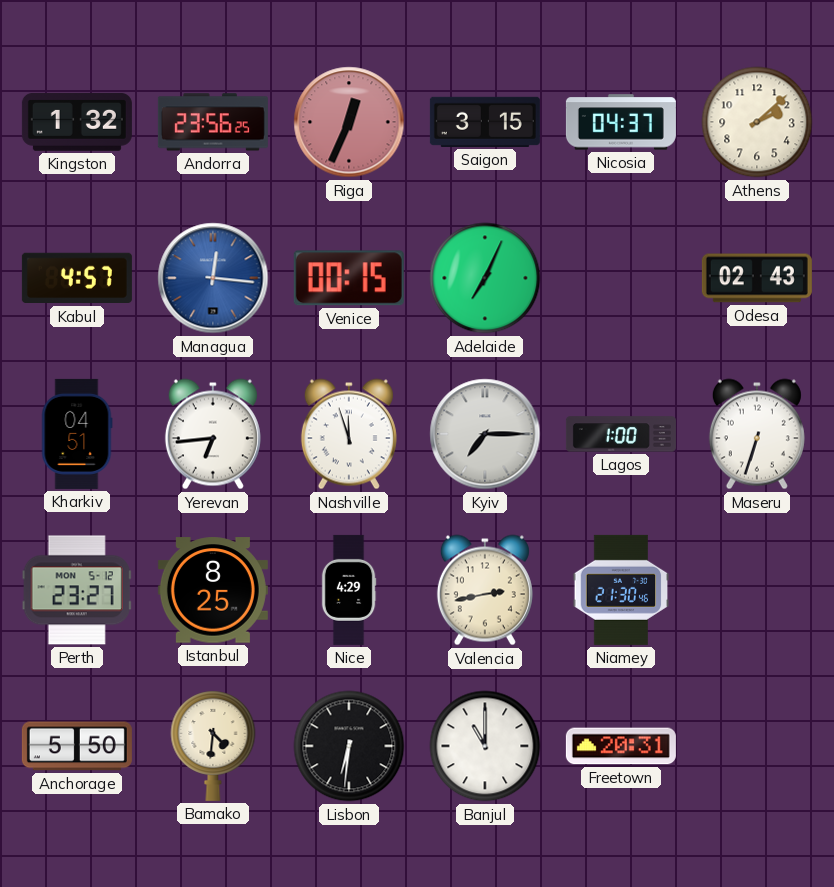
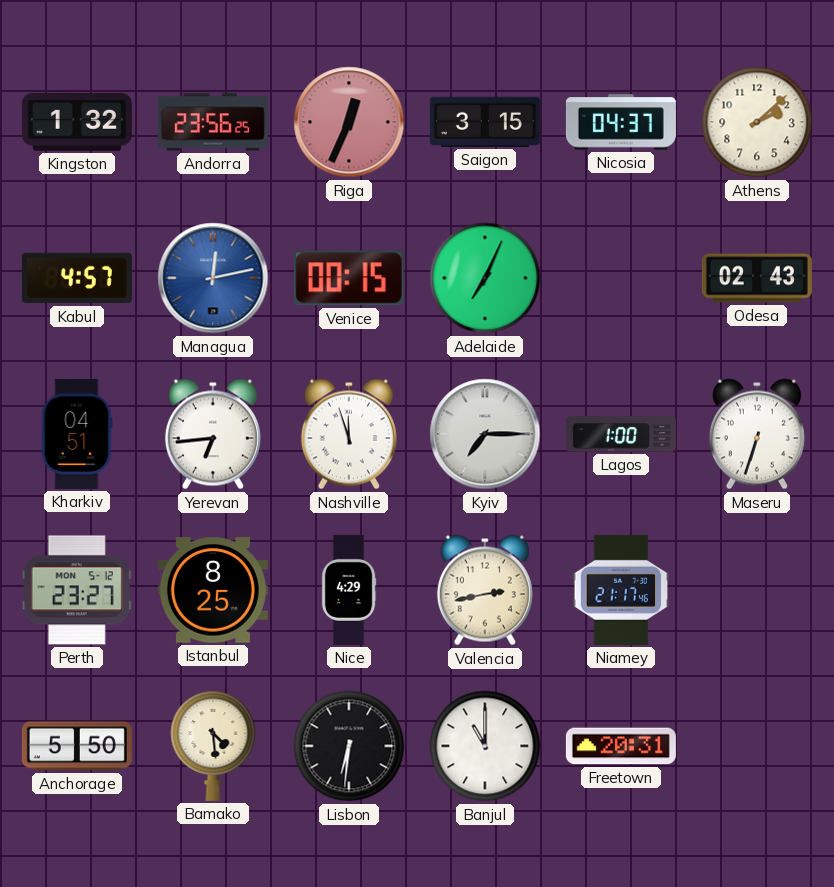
Managua: 12:16 -> 12:13
Niamey: 21:30 -> 21:17
Bamako: 4:31 -> 4:29
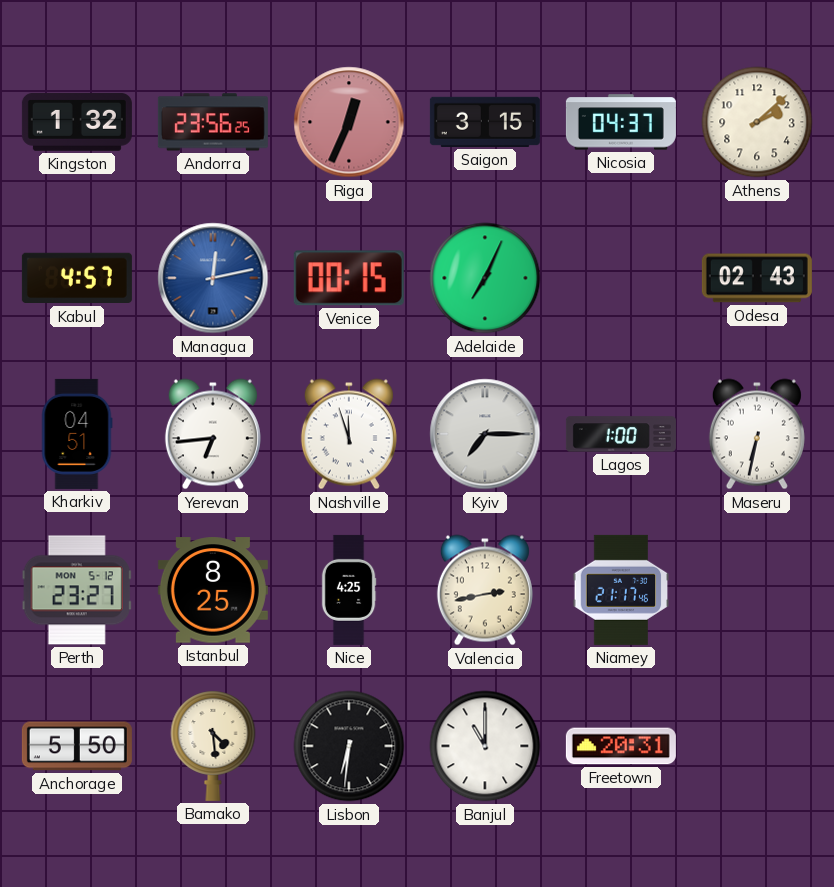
Maseru: 6:33 -> 6:32
Nice: 4:29 -> 4:25
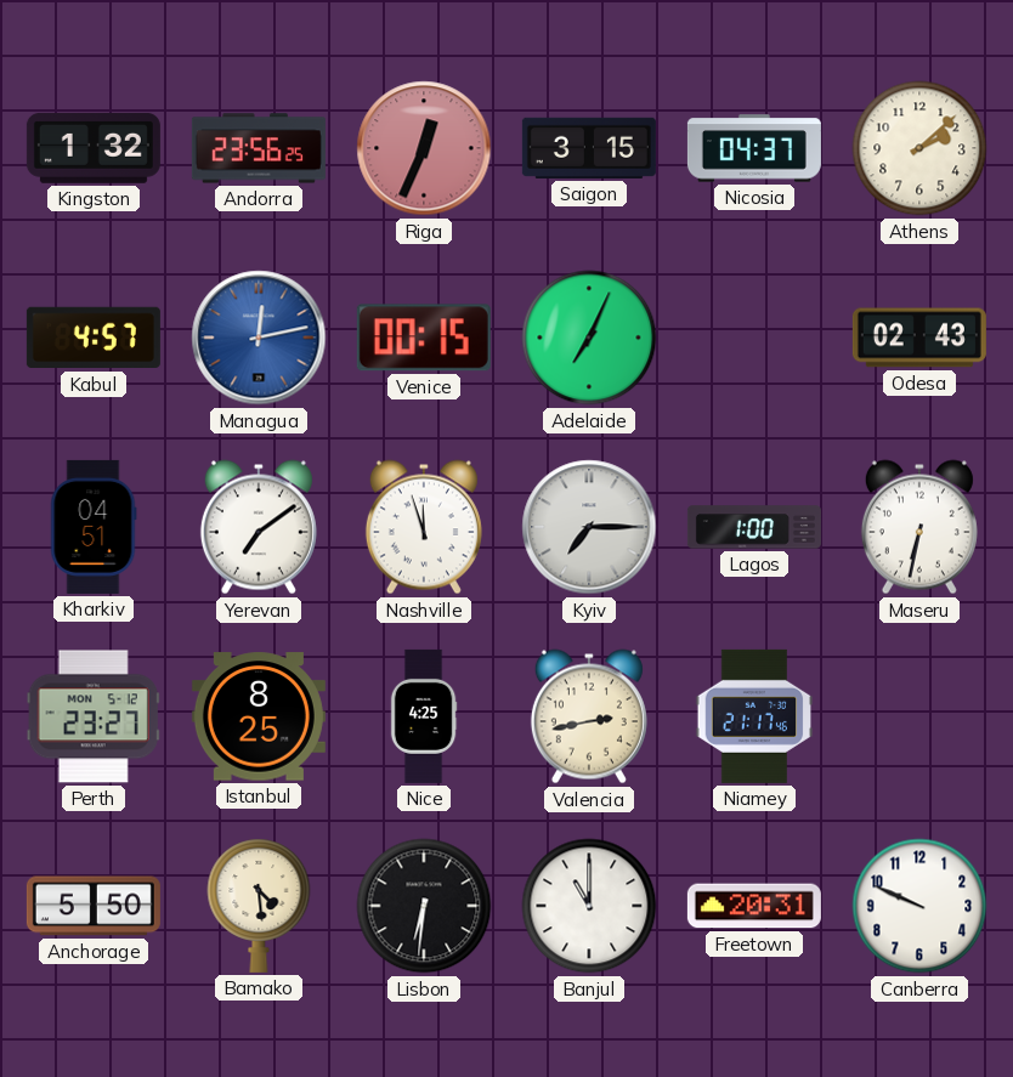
Yerevan: 6:44 -> 7:09
Canberra: none -> 9:49
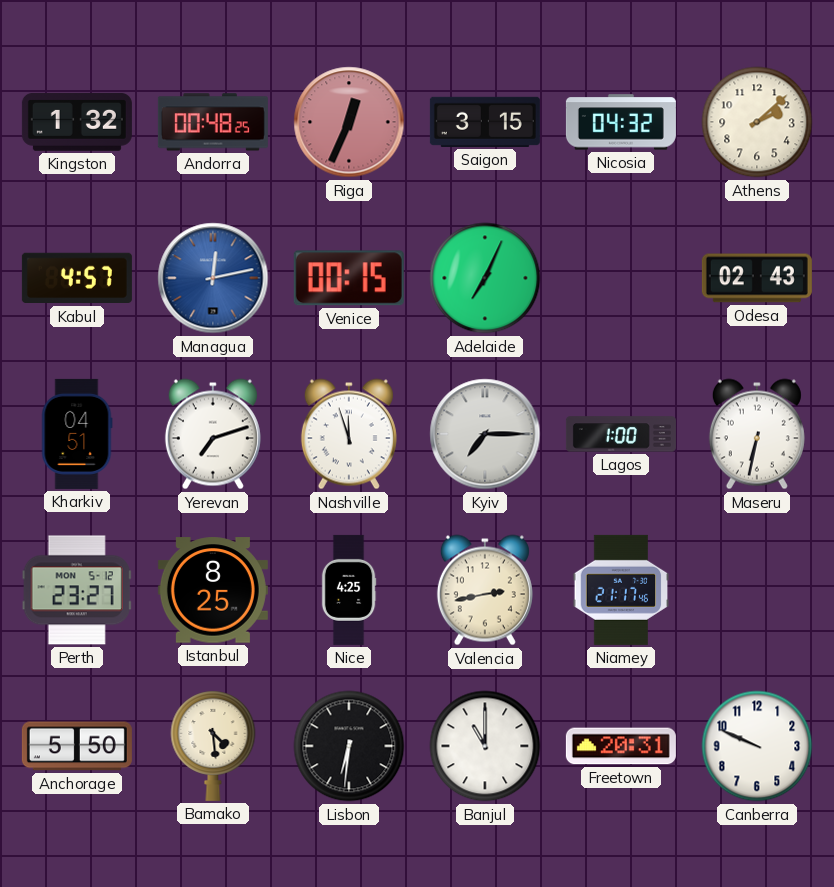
Andorra: 23:56 -> 00:48
Nicosia: 04:37 -> 04:32
Yerevan: 7:09 -> 7:12
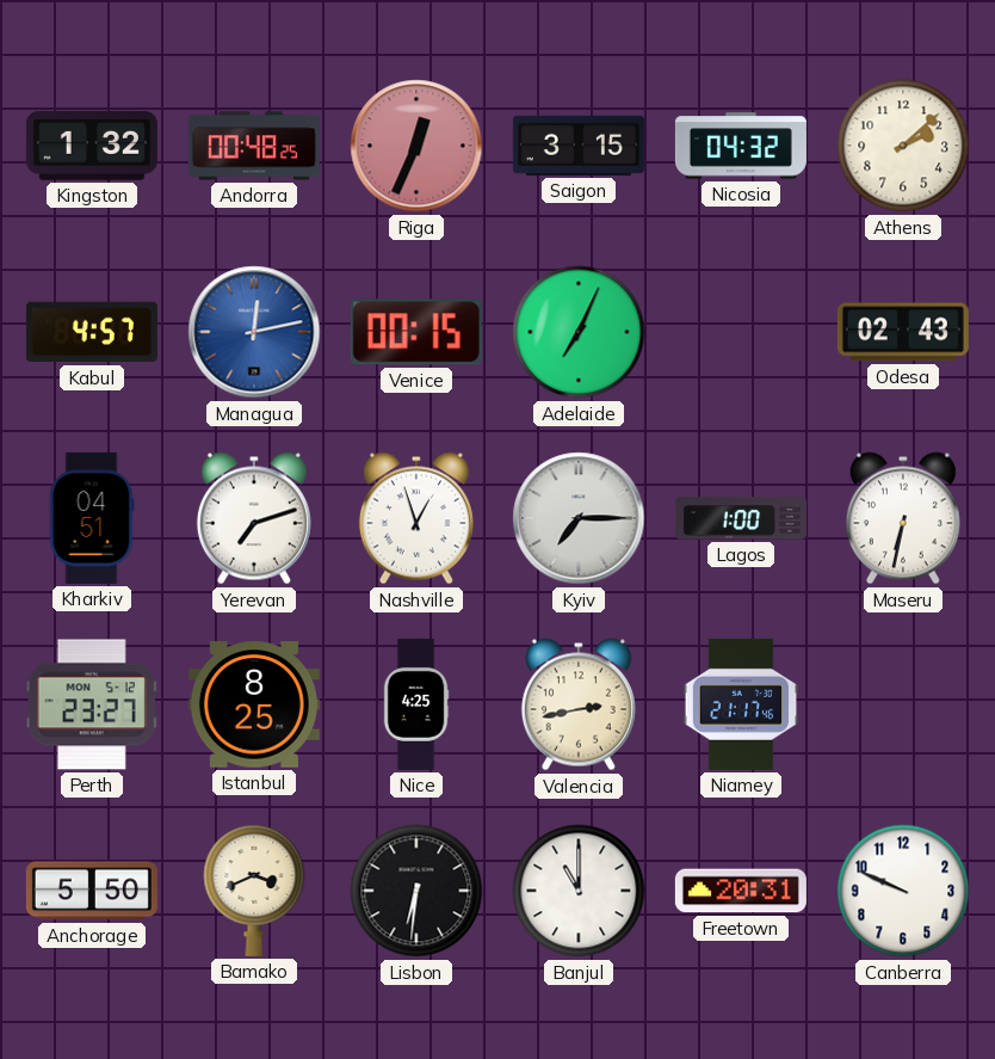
Nashville: 11:57 -> 12:57
Bamako: 4:29 -> 3:41
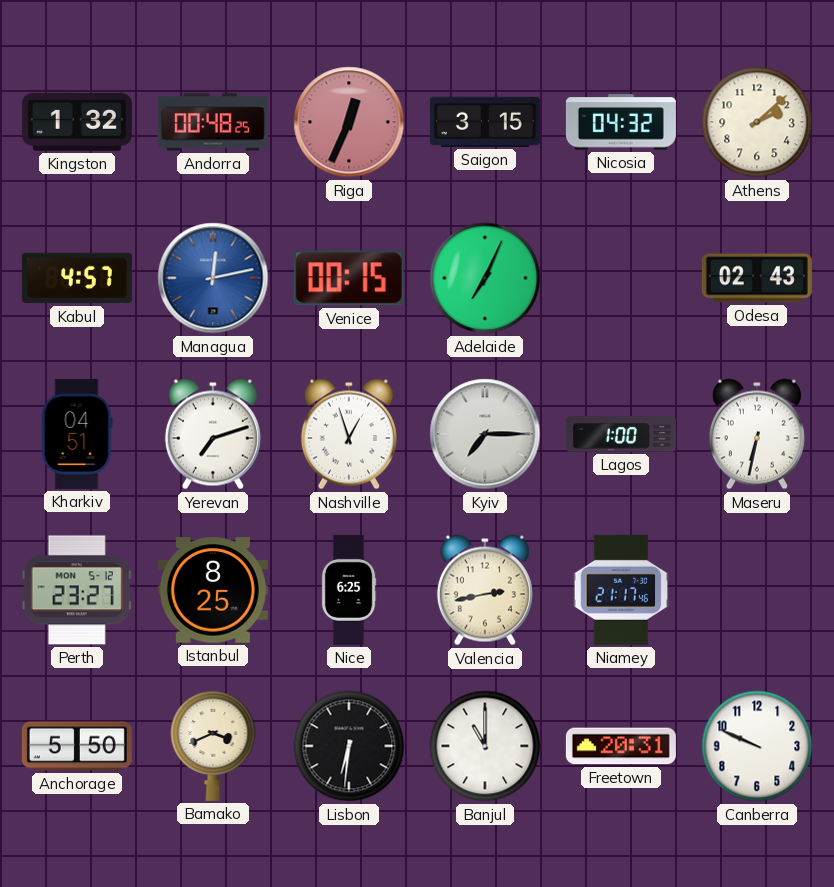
Nice: 4:25 -> 6:25
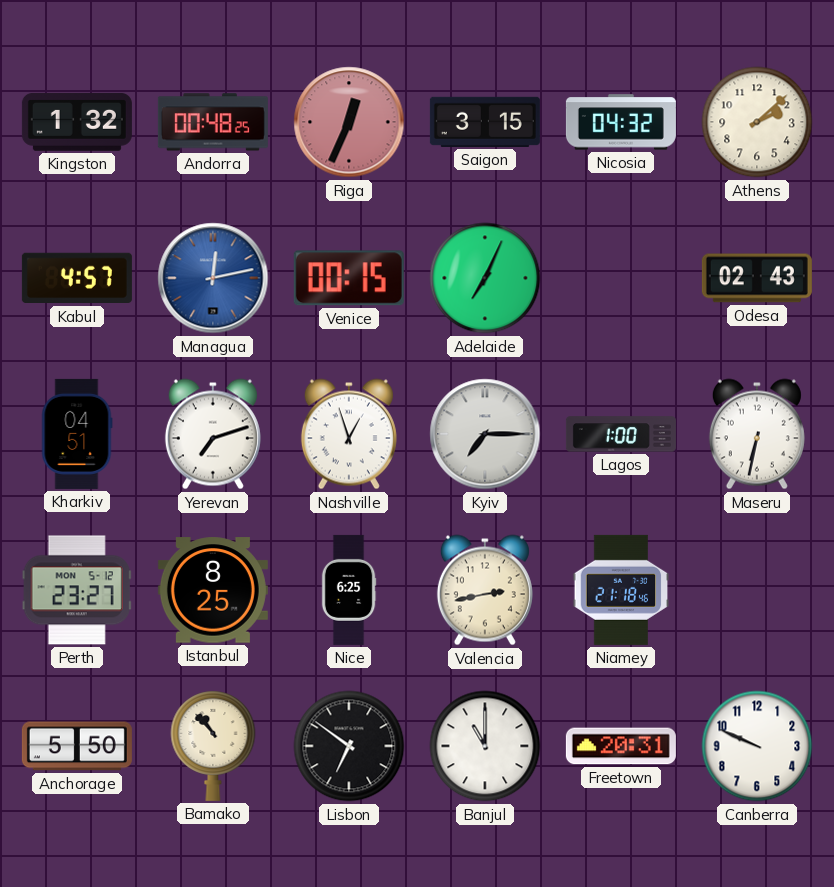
Niamey: 21:17 -> 21:18
Bamako: 3:41 -> 10:53
Lisbon: 6:31 -> 6:51
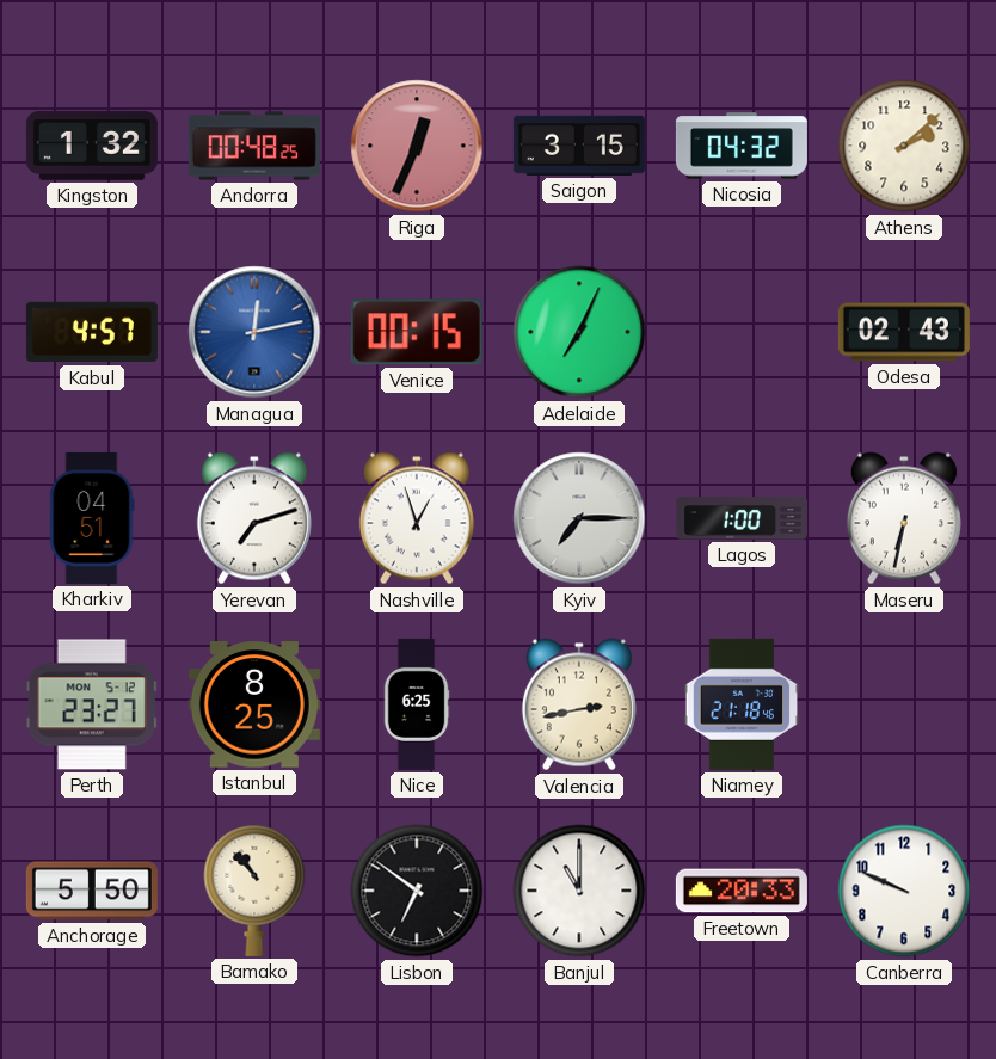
Freetown: 20:31 -> 20:33
